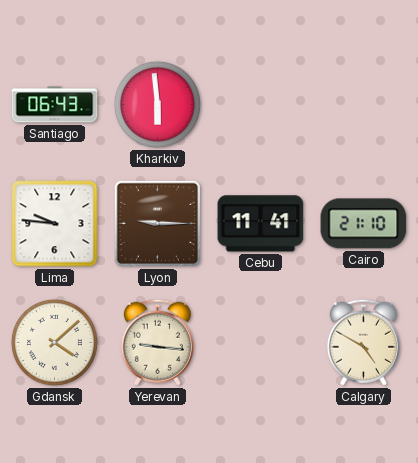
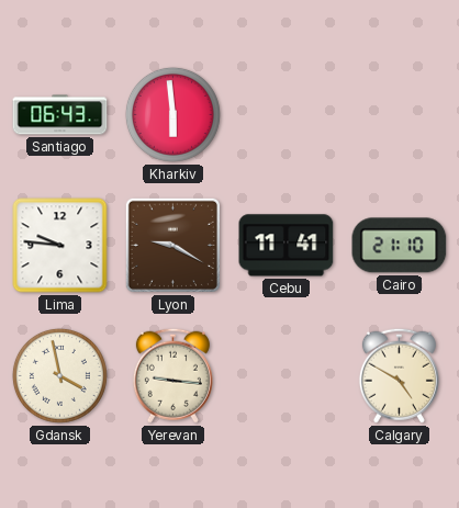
Lyon: 9:15 -> 9:20
Gdansk: 4:08 -> 3:58
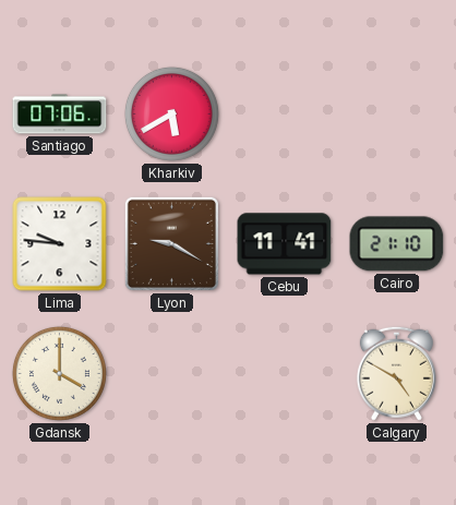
Santiago: 06:43 -> 07:06
Kharkiv: 5:59 -> 5:40
Gdansk: 3:58 -> 4:00
Yerevan: 9:16 -> none
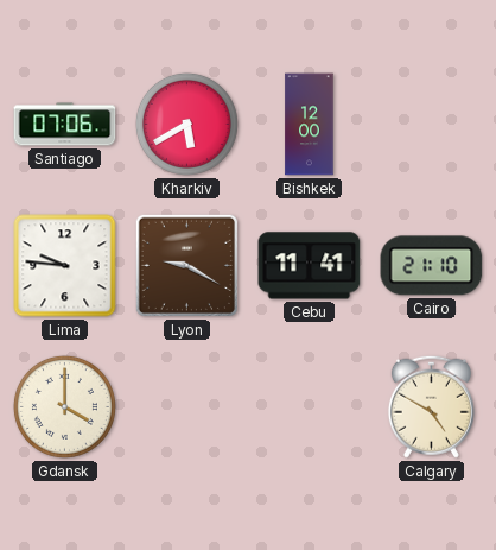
Bishkek: none -> 12:00
